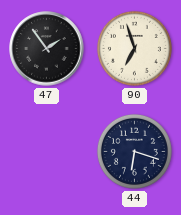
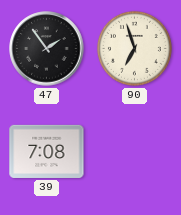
39: none -> 7:08
44: 6:18 -> none
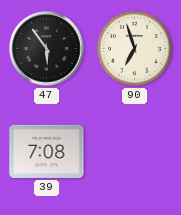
47: 1:54 -> 5:54
